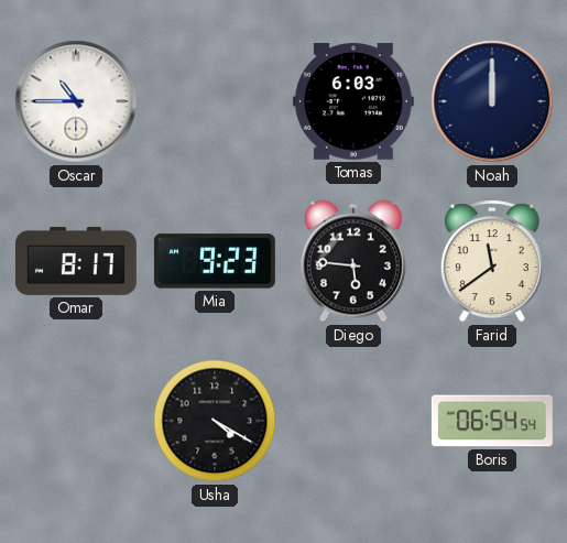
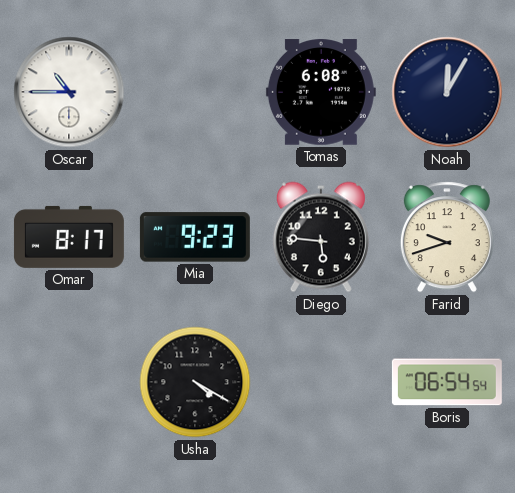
Tomas: 6:03 -> 6:08
Noah: 12:00 -> 12:05
Farid: 11:39 -> 9:42
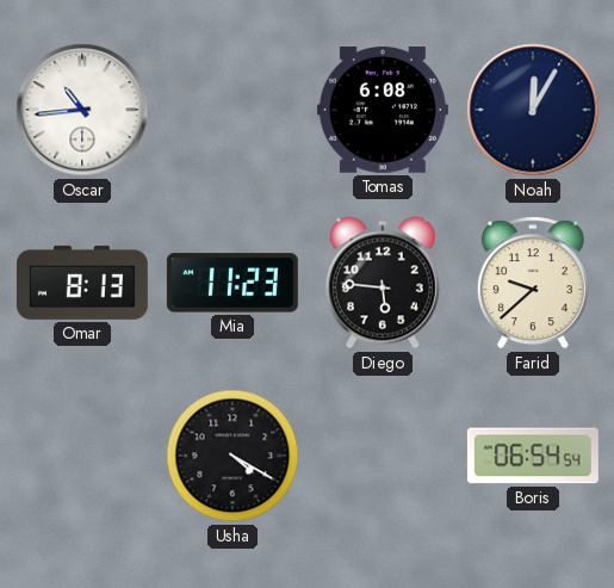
Oscar: 10:45 -> 10:44
Omar: 8:17 -> 8:13
Mia: 9:23 -> 11:23
Farid: 9:42 -> 9:38
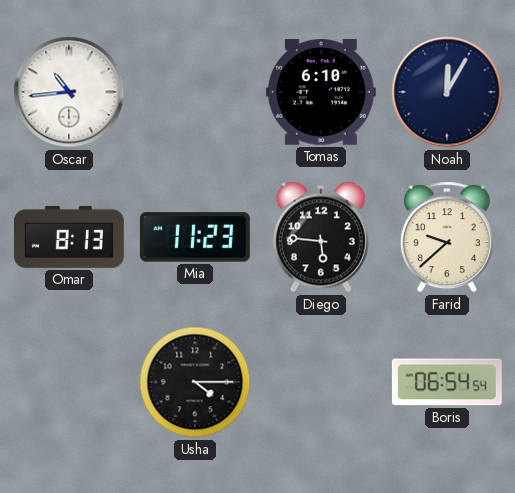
Tomas: 6:08 -> 6:10
Usha: 4:20 -> 4:15
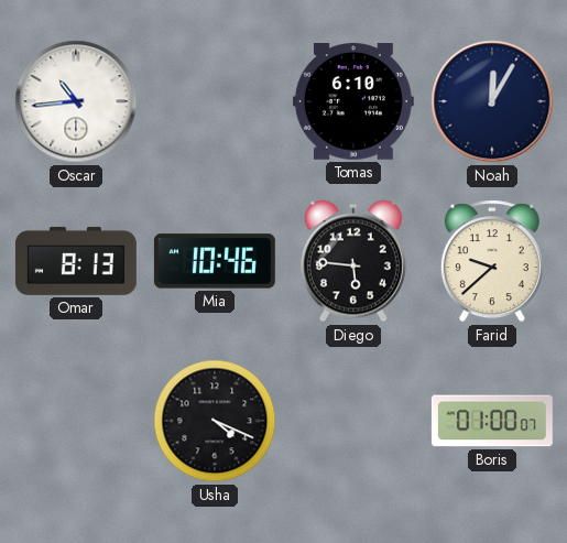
Mia: 11:23 -> 10:46
Usha: 4:15 -> 4:19
Boris: 06:54 -> 01:00
